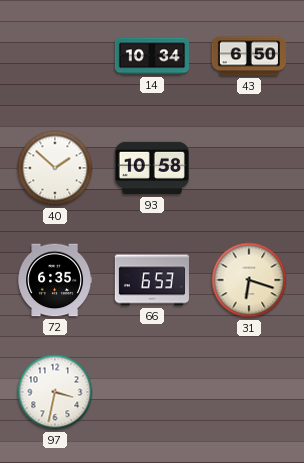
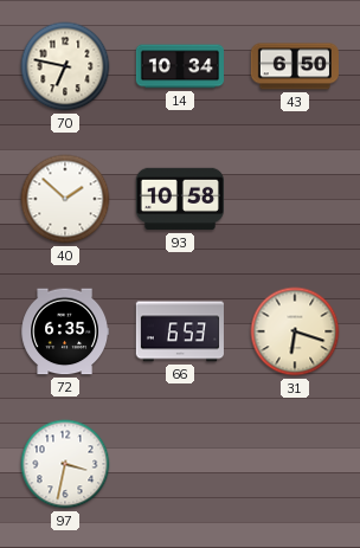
70: none -> 6:47
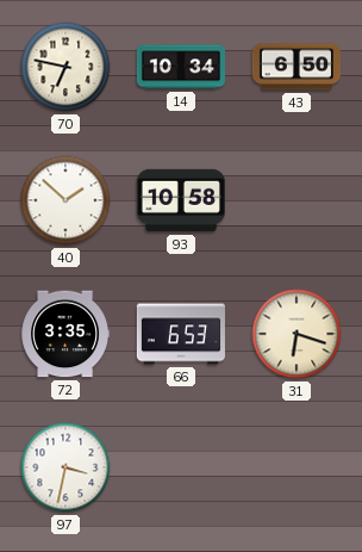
72: 6:35 -> 3:35
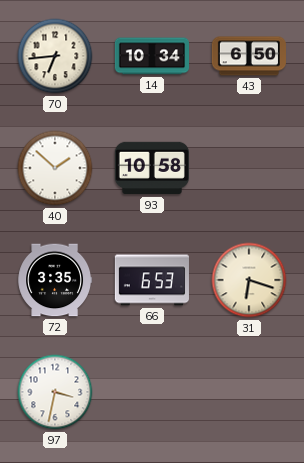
70: 6:47 -> 6:44
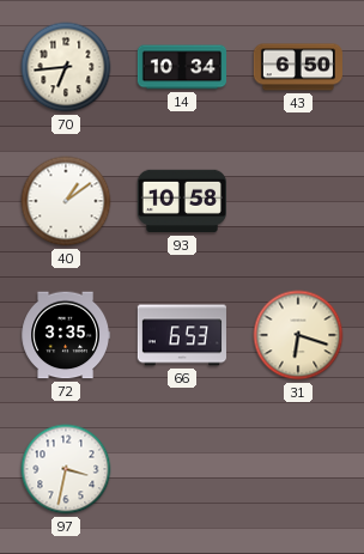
40: 1:52 -> 1:09
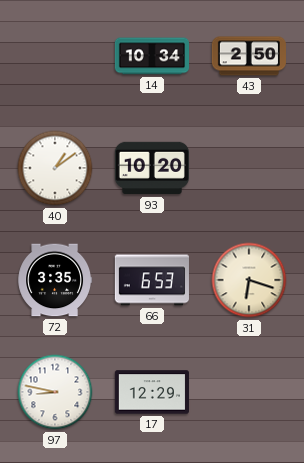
70: 6:44 -> none
43: 6:50 -> 2:50
93: 10:58 -> 10:20
97: 3:32 -> 8:47
17: none -> 12:29
